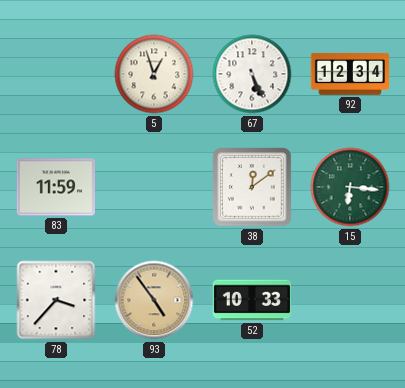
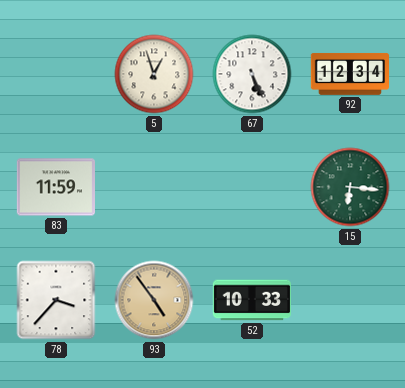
38: 12:09 -> none
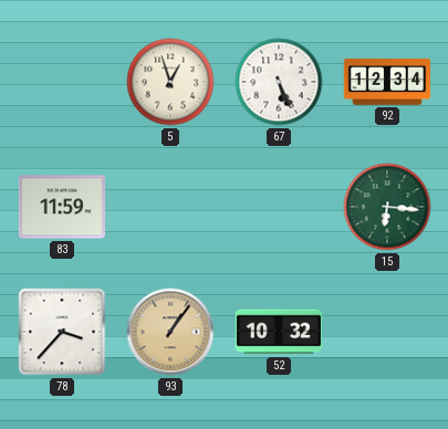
93: 4:54 -> 1:06
52: 10:33 -> 10:32
